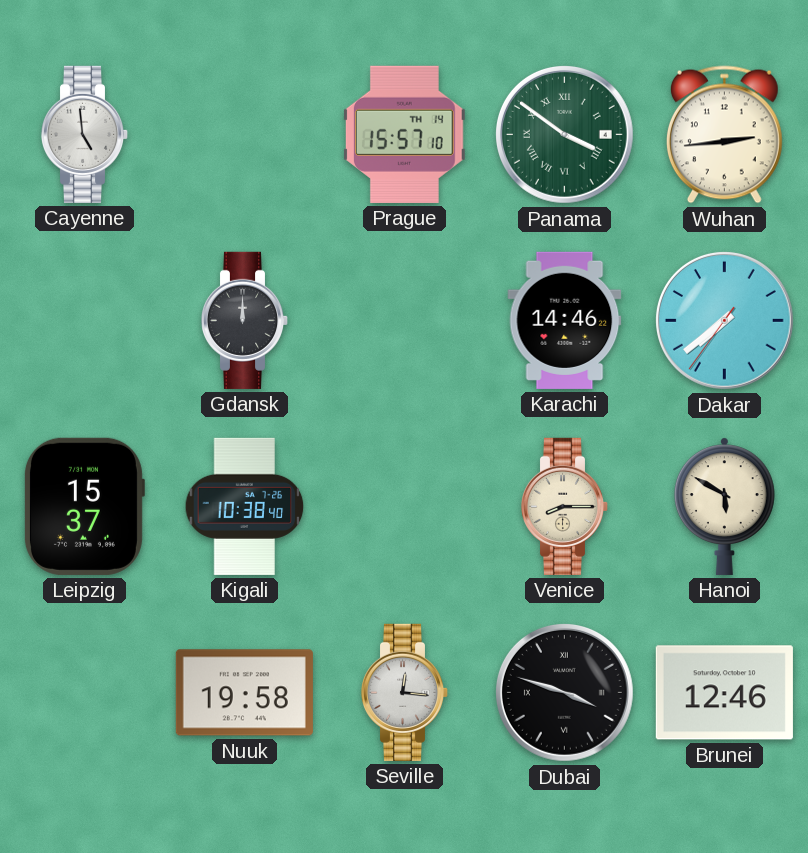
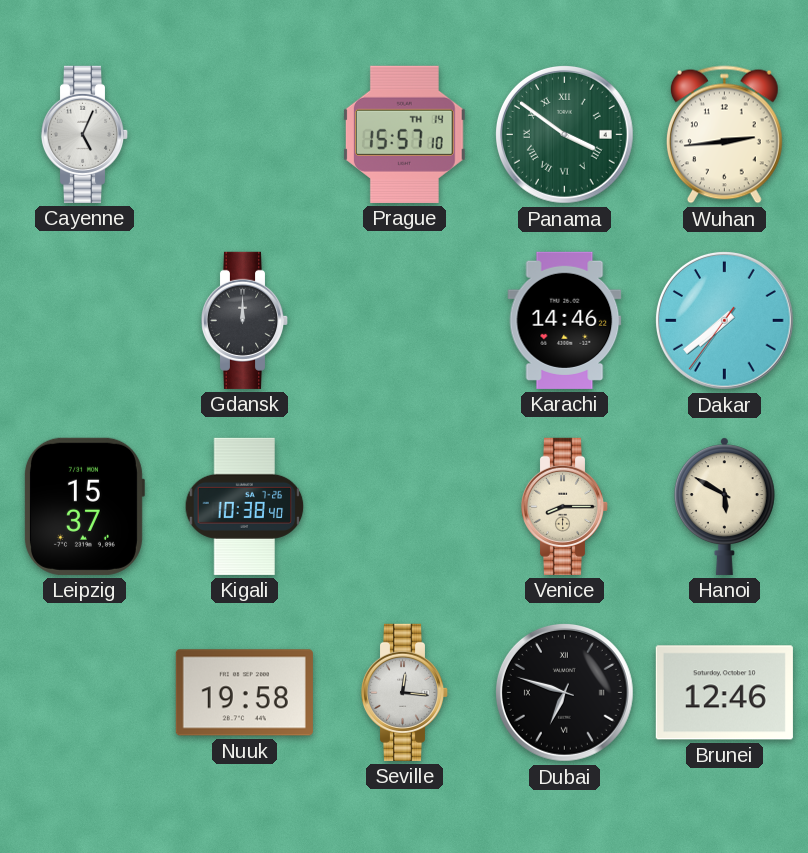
Cayenne: 4:59 -> 5:04
Dubai: 3:48 -> 6:48
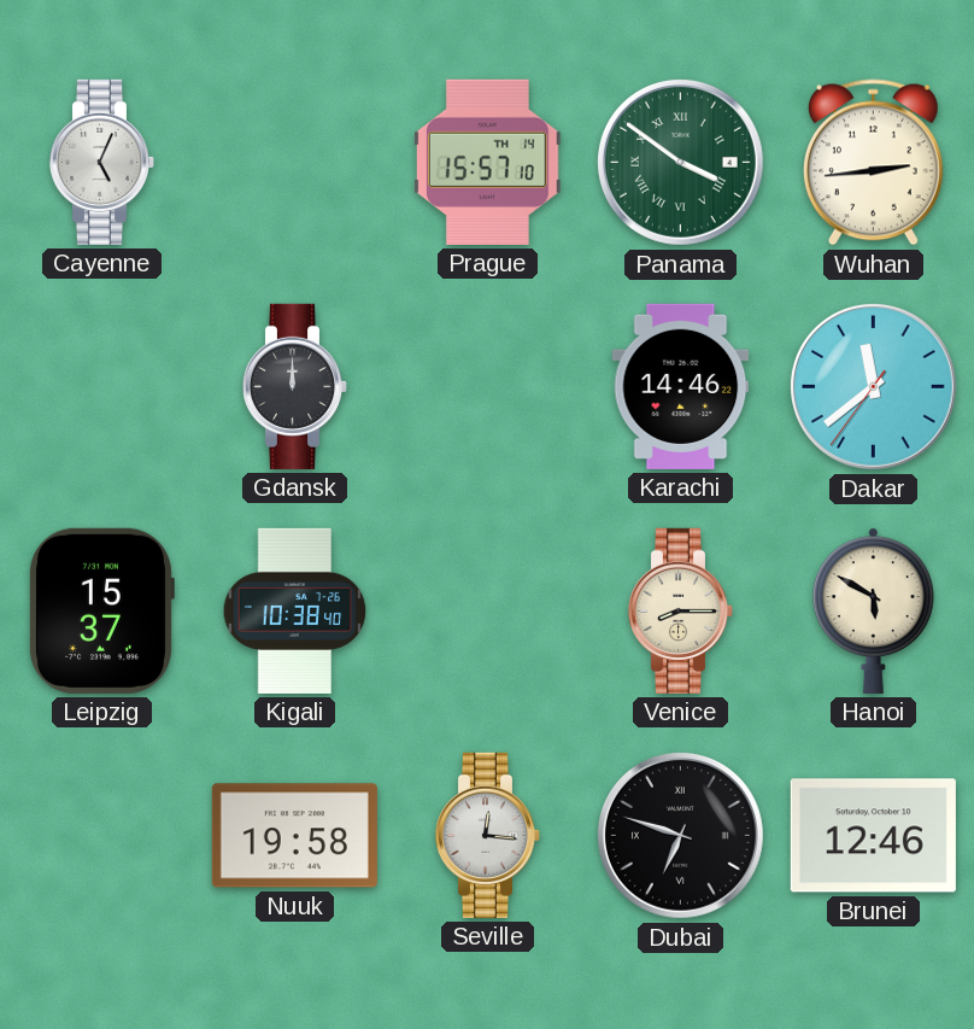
Dakar: 7:38 -> 11:38
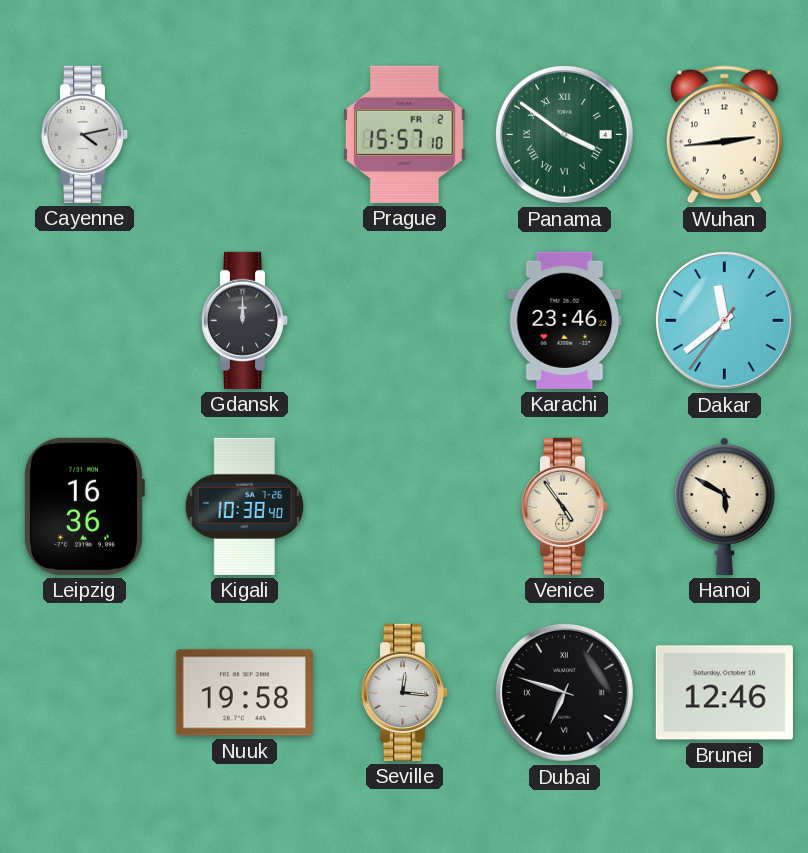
Cayenne: 5:04 -> 4:13
Prague date: TH 14 -> FR 2
Karachi: 14:46 -> 23:46
Leipzig: 15:37 -> 16:36
Venice: 8:15 -> 4:54
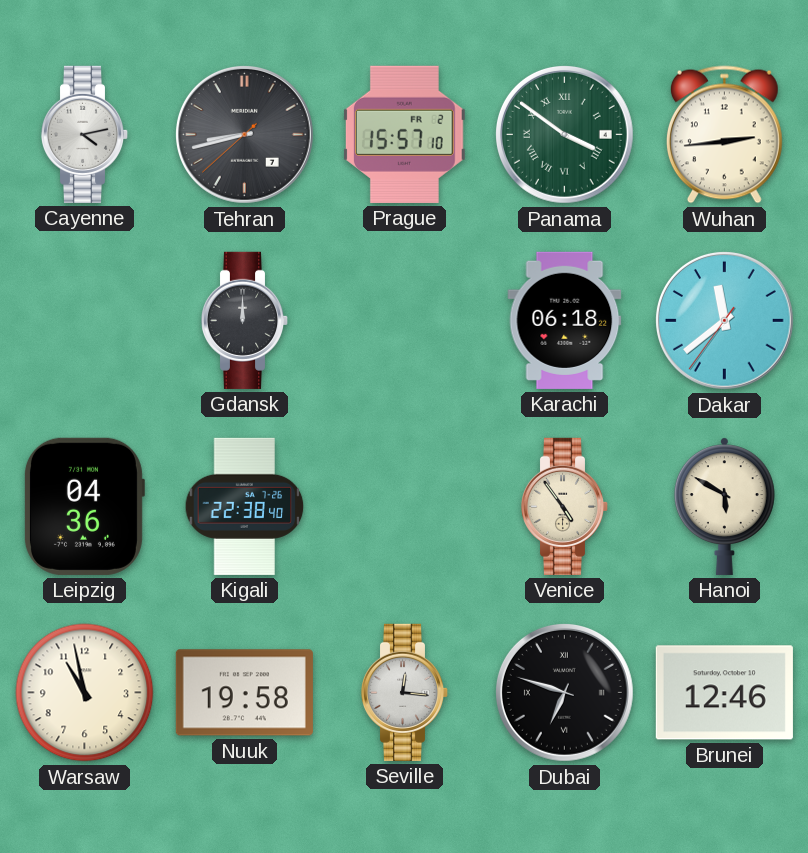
Tehran: none -> 8:42
Karachi: 23:46 -> 06:18
Leipzig: 16:36 -> 04:36
Kigali: 10:38 -> 22:38
Warsaw: none -> 10:58
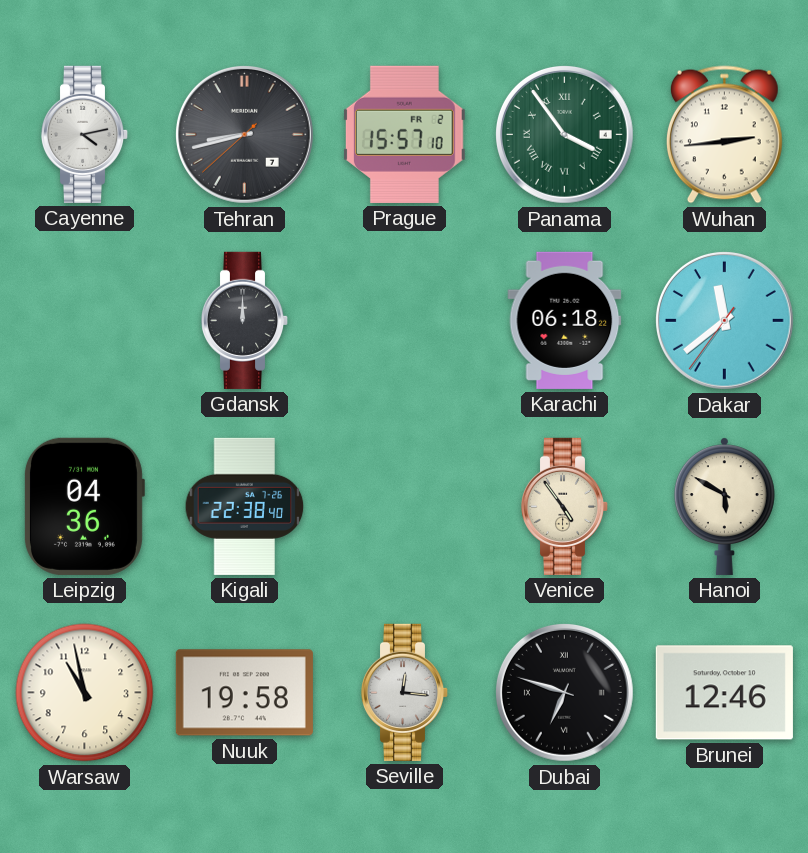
Panama: 3:51 -> 3:54
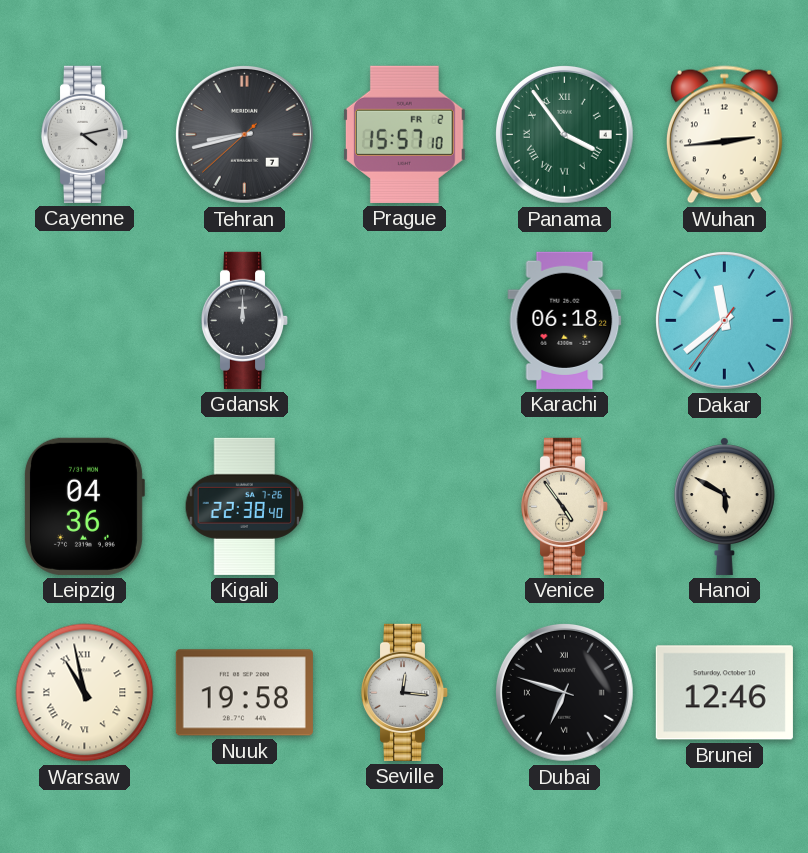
Warsaw numerals: Arabic -> Roman
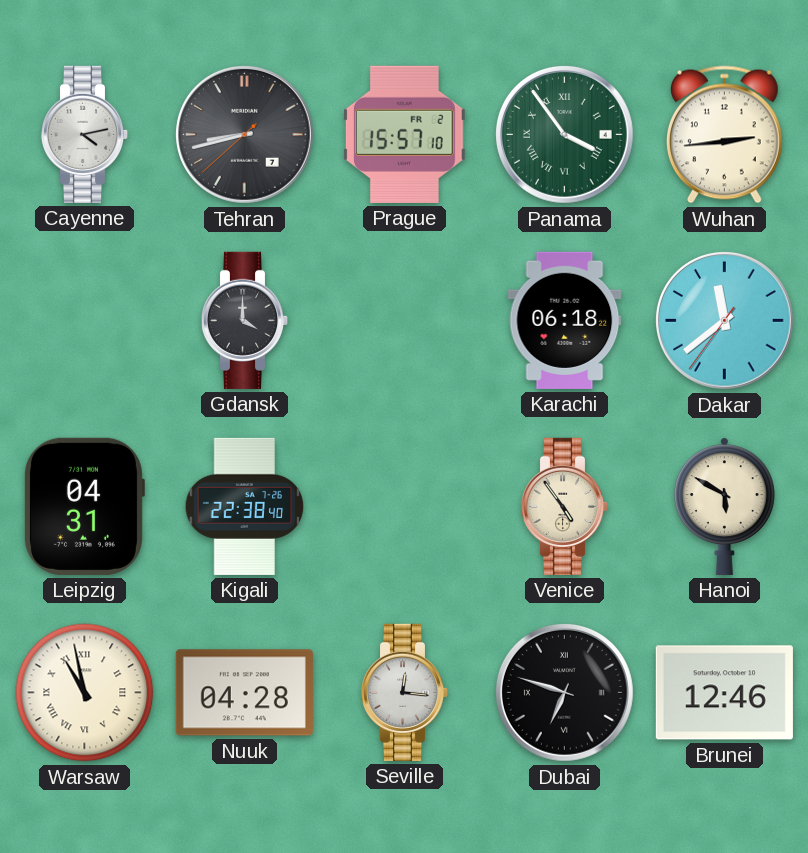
Gdansk: 12:00 -> 4:00
Leipzig: 04:36 -> 04:31
Nuuk: 19:58 -> 04:28
